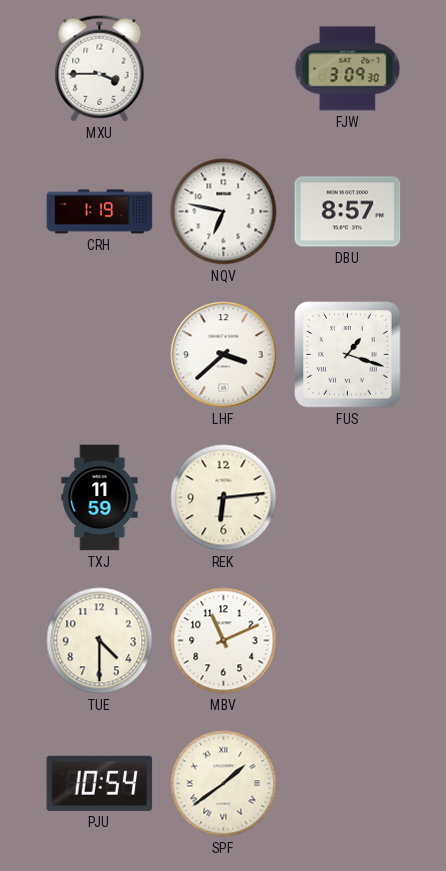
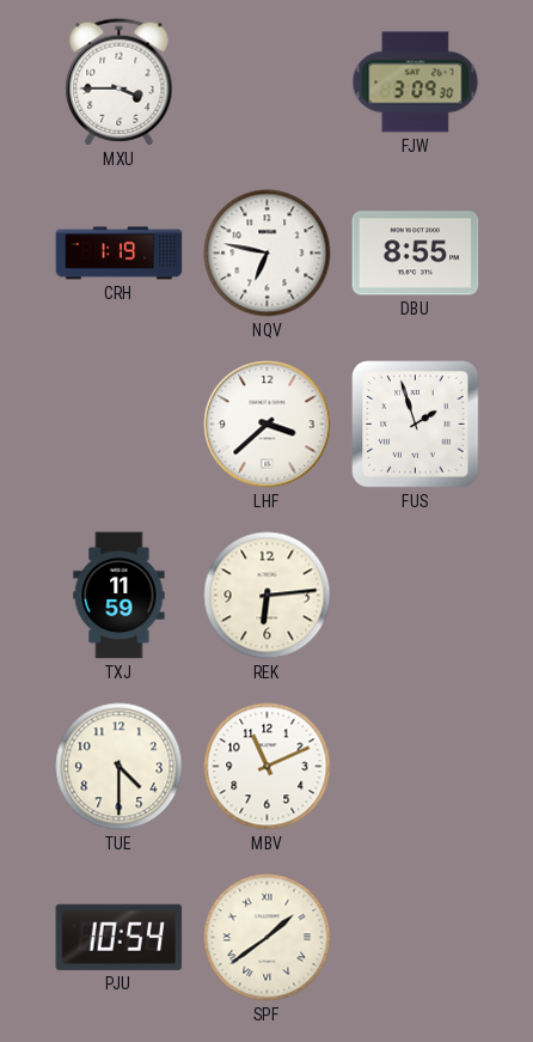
DBU: 8:57 -> 8:55
FUS: 1:18 -> 1:57
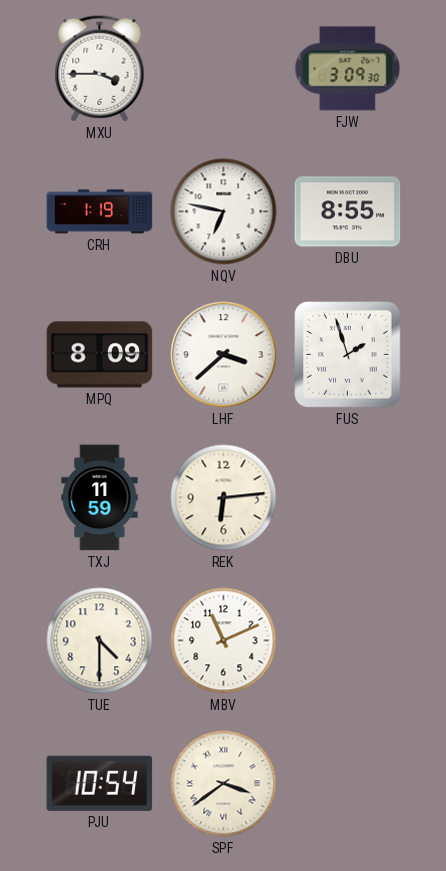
MPQ: none -> 8:09
SPF: 1:39 -> 3:39
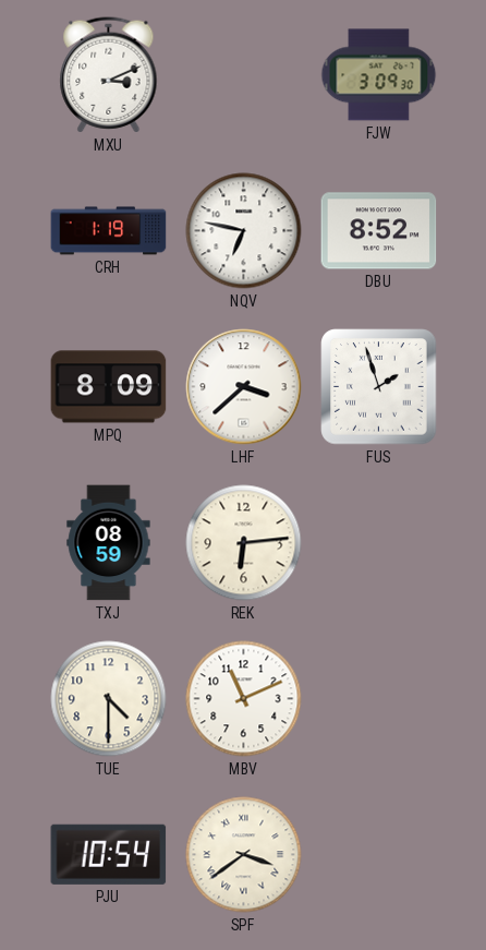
MXU: 3:45 -> 3:11
DBU: 8:55 -> 8:52
TXJ: 11:59 -> 08:59
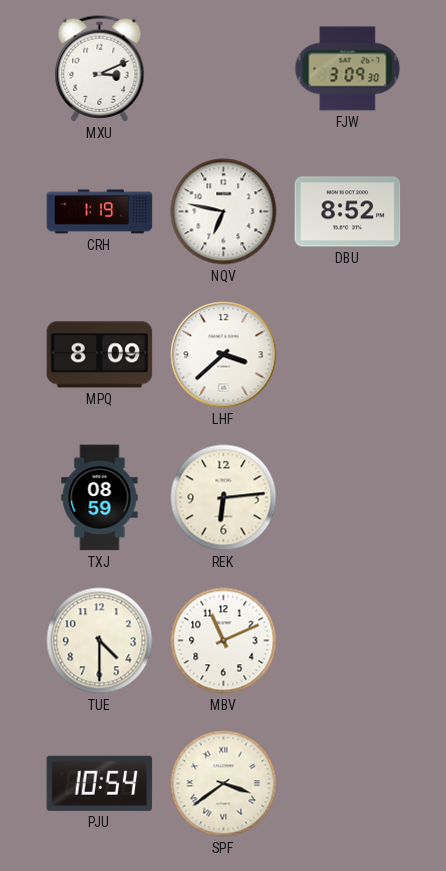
FUS: 1:57 -> none
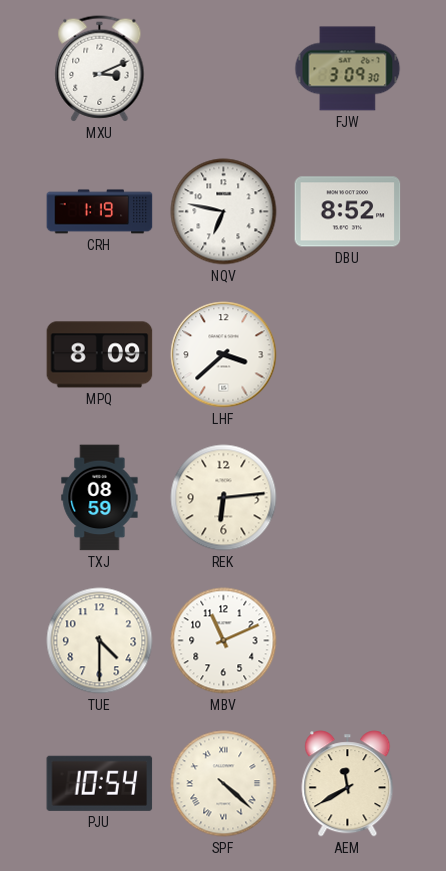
SPF: 3:39 -> 4:22
AEM: none -> 11:40
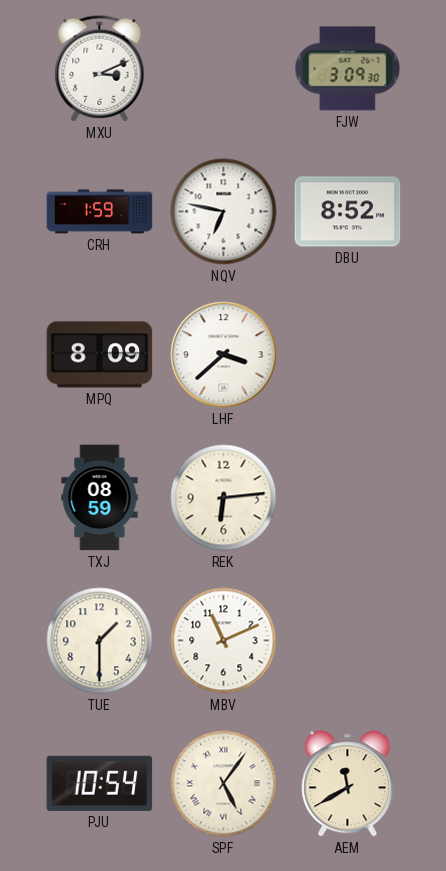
CRH: 1:19 -> 1:59
TUE: 4:30 -> 1:30
SPF: 4:22 -> 5:06
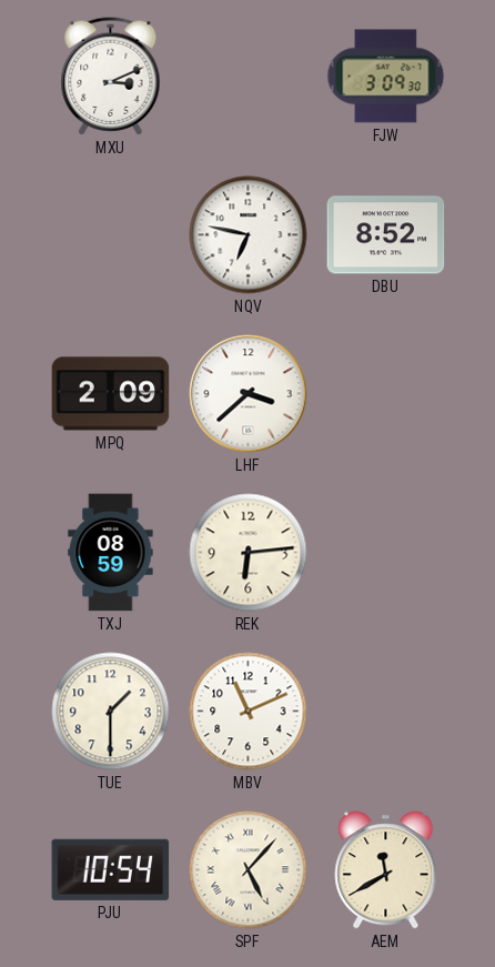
CRH: 1:59 -> none
MPQ: 8:09 -> 2:09
SPF: 5:06 -> 5:07
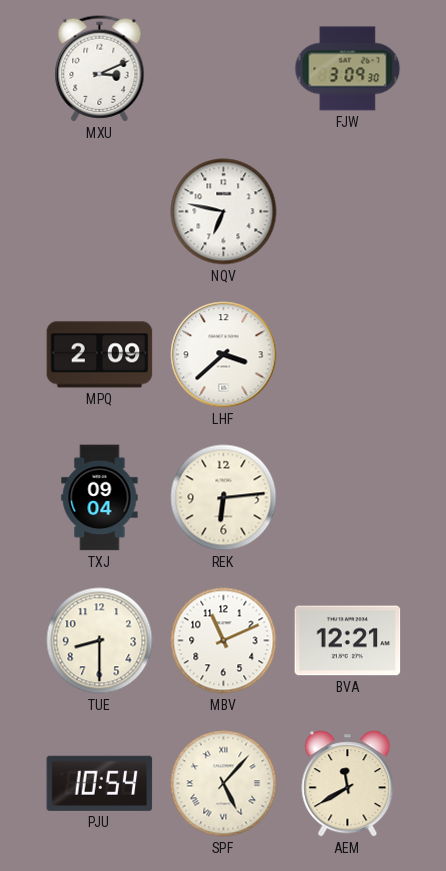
DBU: 8:52 -> none
TXJ: 08:59 -> 09:04
TUE: 1:30 -> 8:30
BVA: none -> 12:21
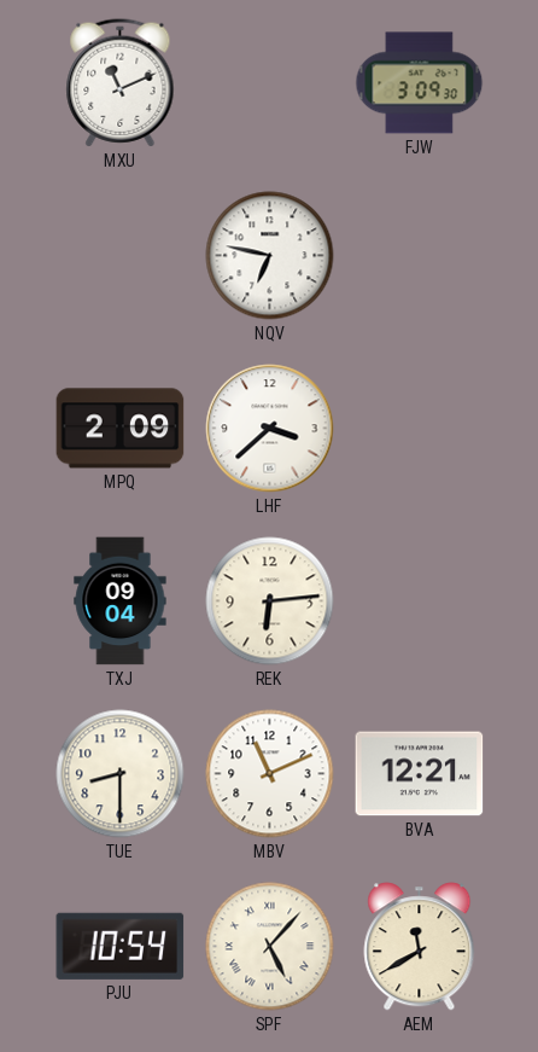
MXU: 3:11 -> 11:11
